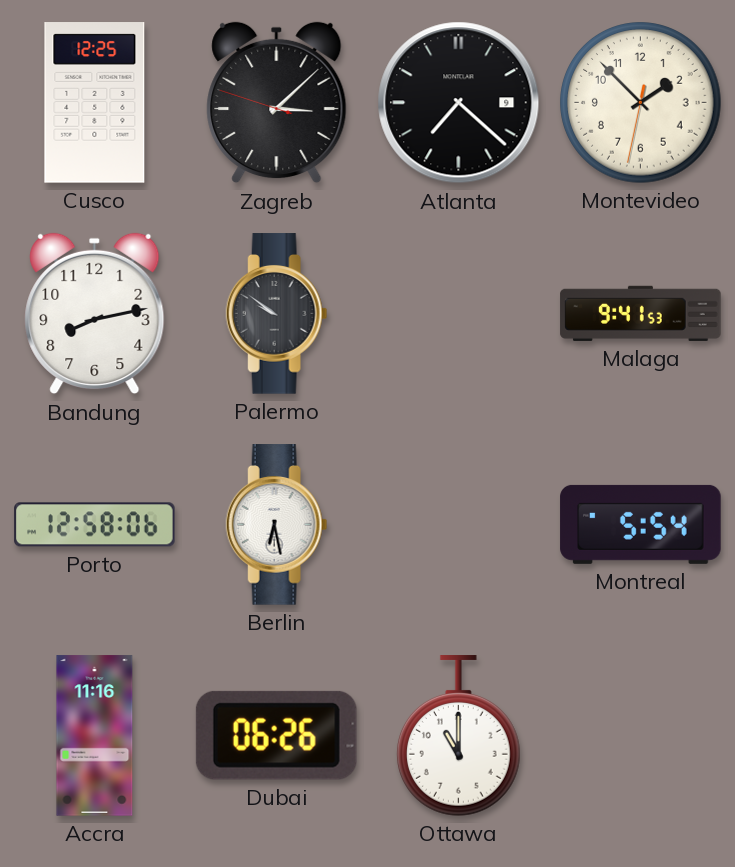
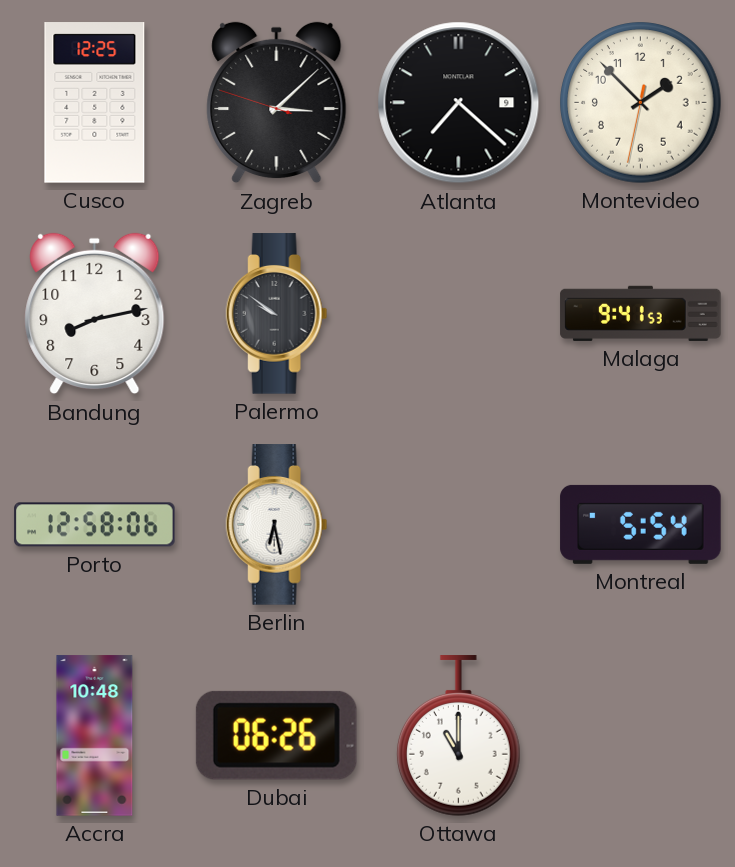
Accra: 11:16 -> 10:48
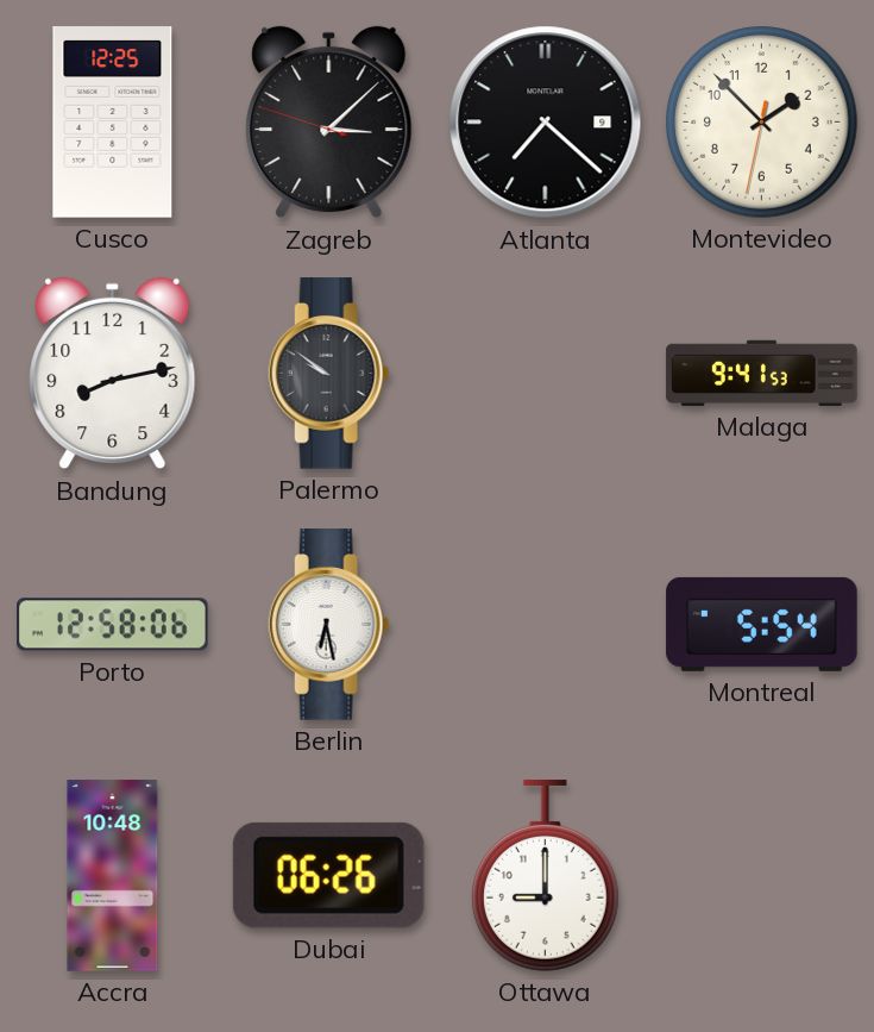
Ottawa: 11:00 -> 9:00
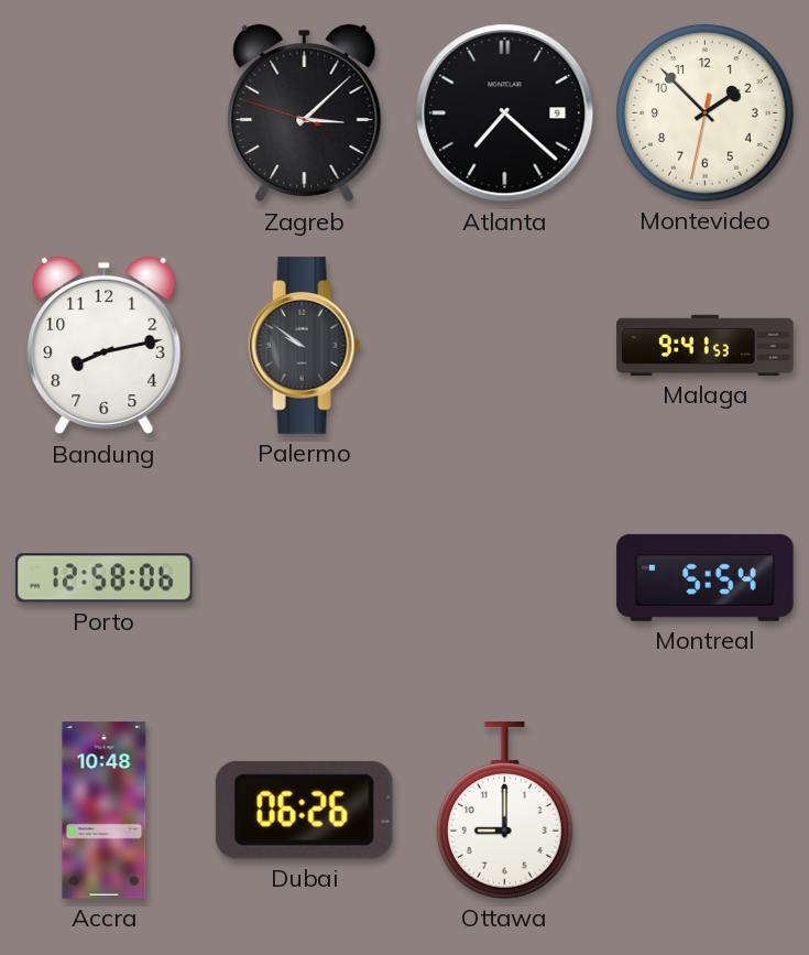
Cusco: 12:25 -> none
Berlin: 6:28 -> none
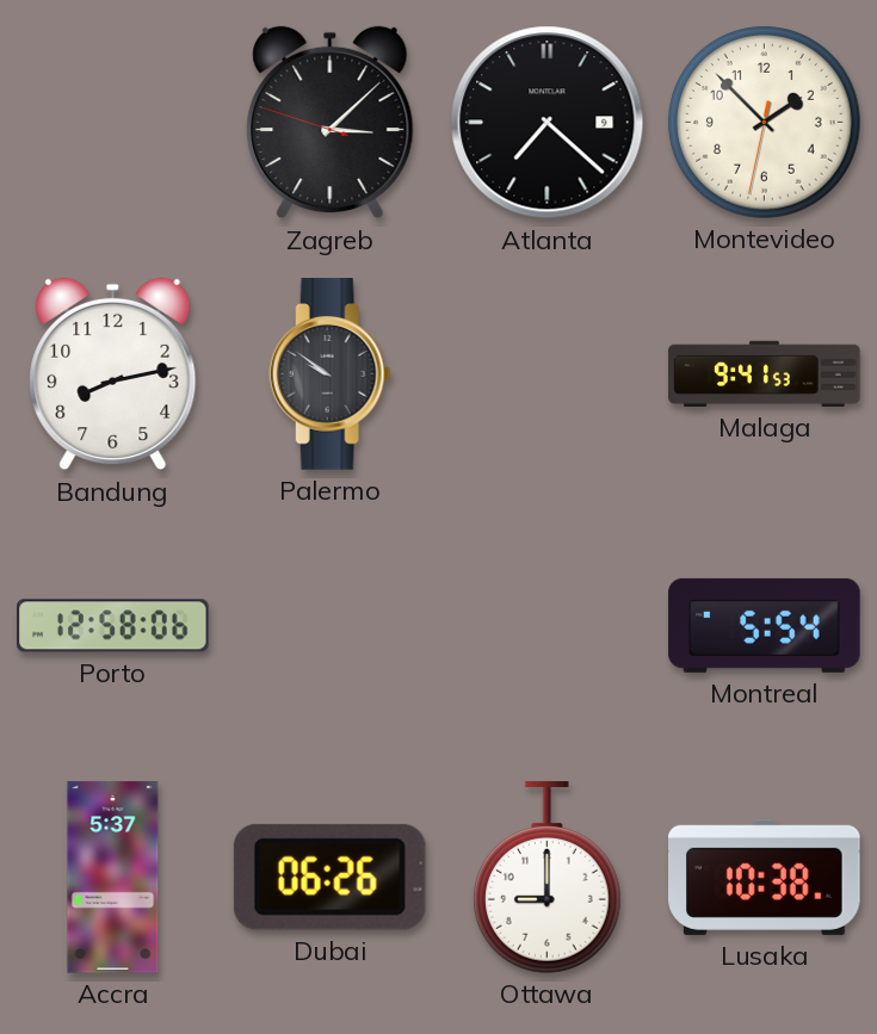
Accra: 10:48 -> 5:37
Lusaka: none -> 10:38
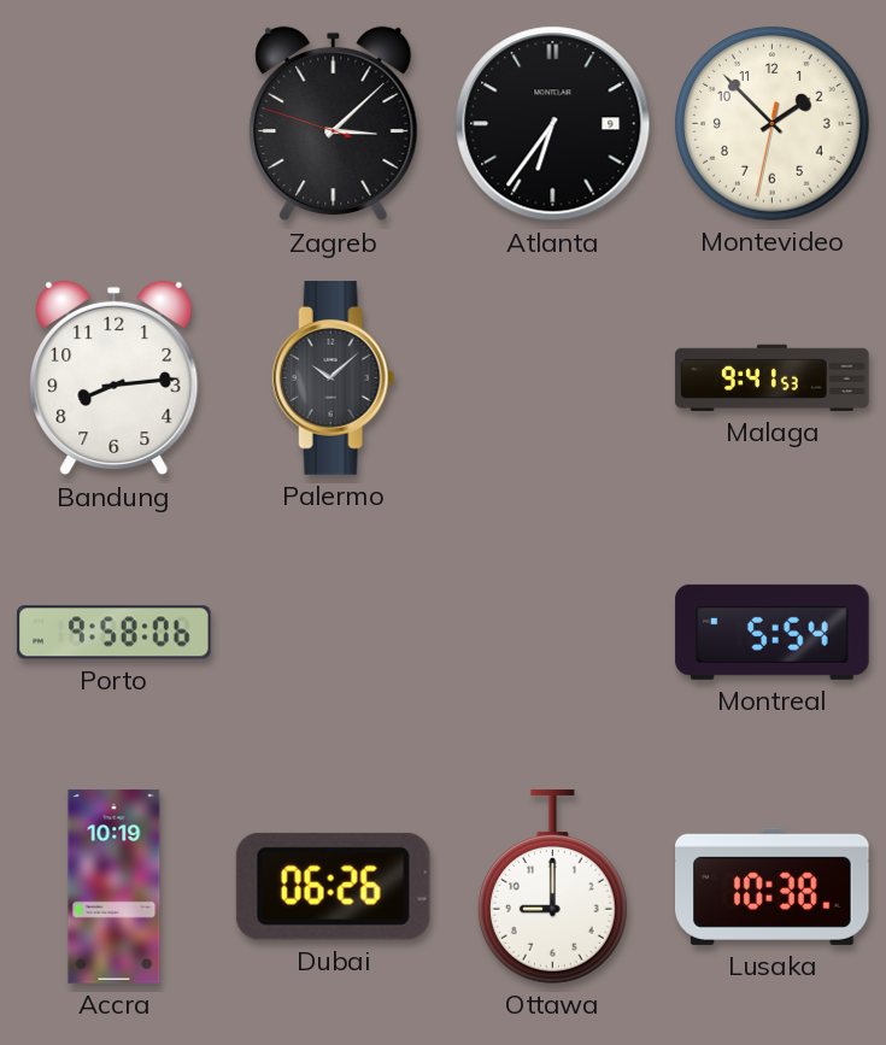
Atlanta: 7:22 -> 6:36
Bandung: 8:13 -> 8:14
Palermo: 9:51 -> 10:08
Porto: 12:58 -> 9:58
Accra: 5:37 -> 10:19
